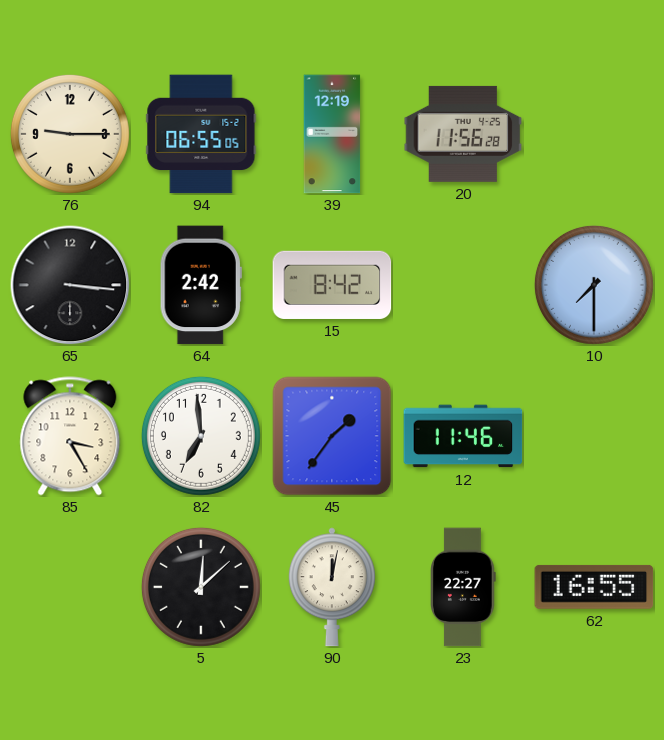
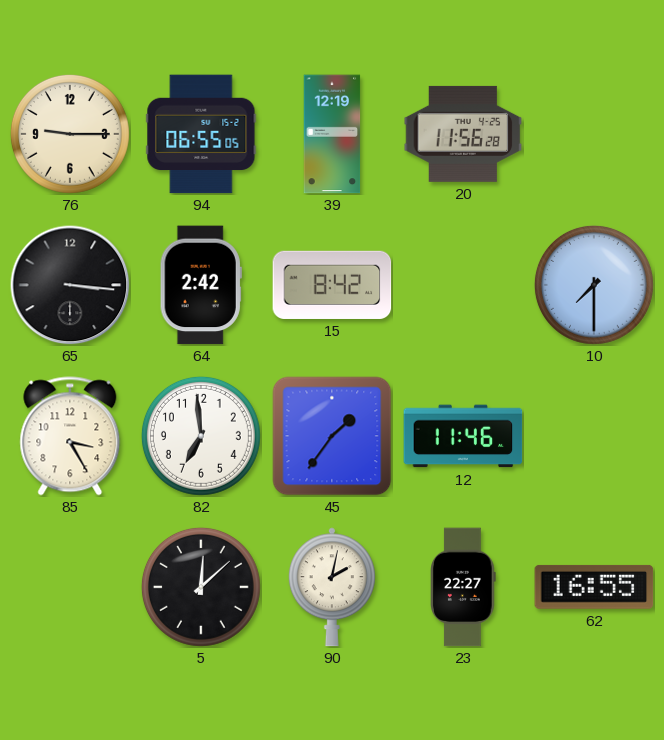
90: 12:02 -> 2:02
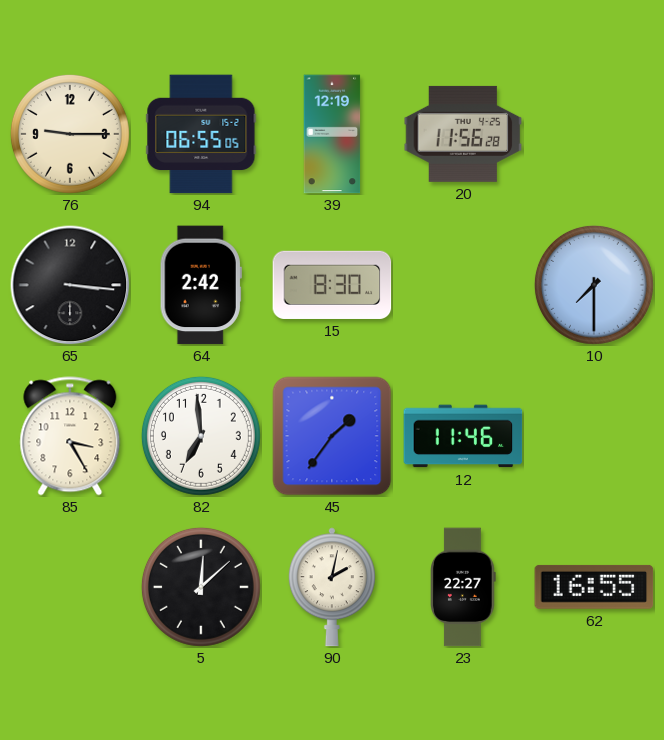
15: 8:42 -> 8:30
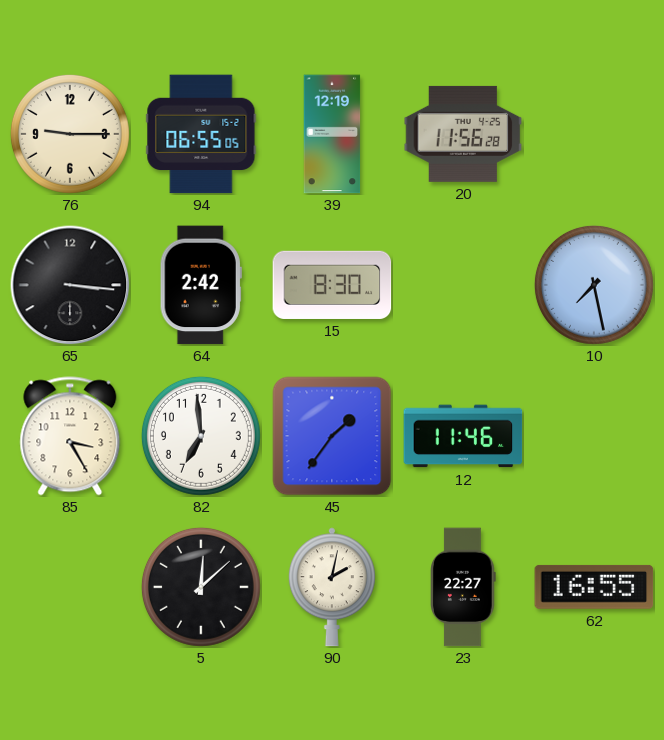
10: 7:30 -> 7:28
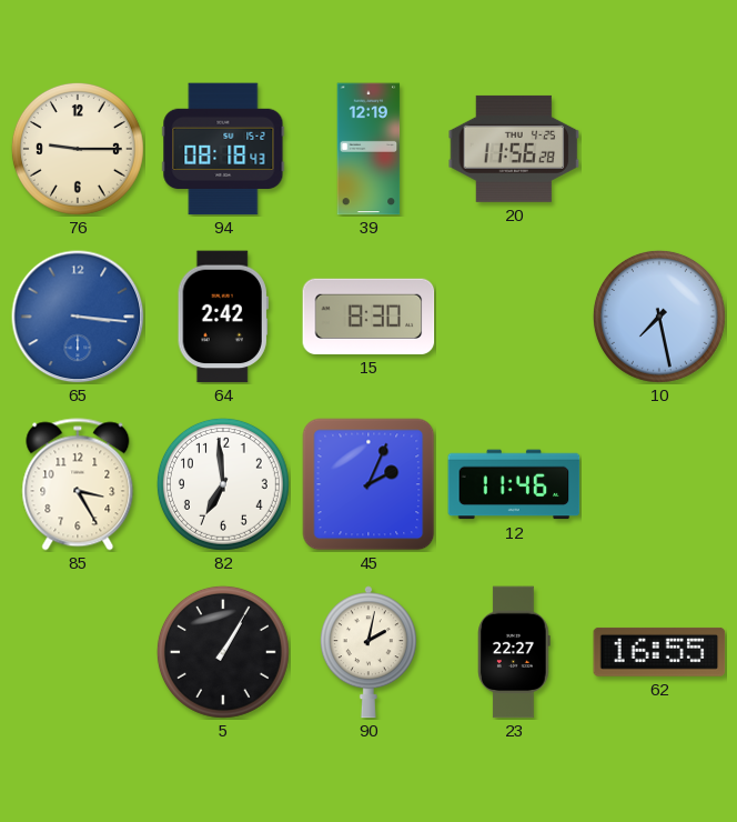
94: 06:55 -> 08:18
65 dial: black -> blue
45: 1:36 -> 2:04
5: 12:08 -> 1:05
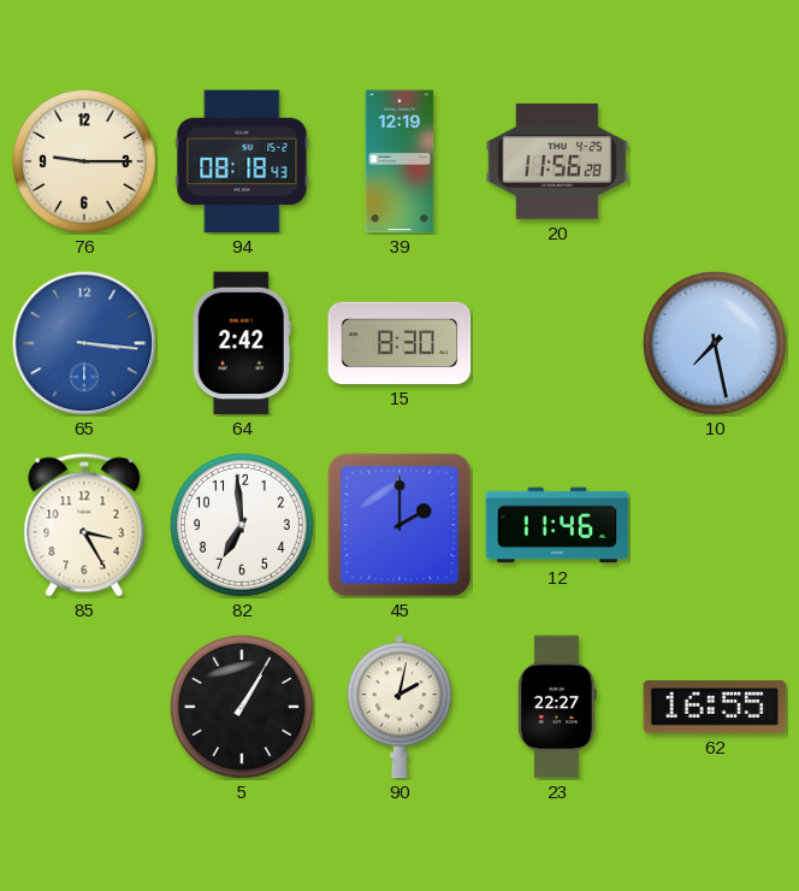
45: 2:04 -> 2:00
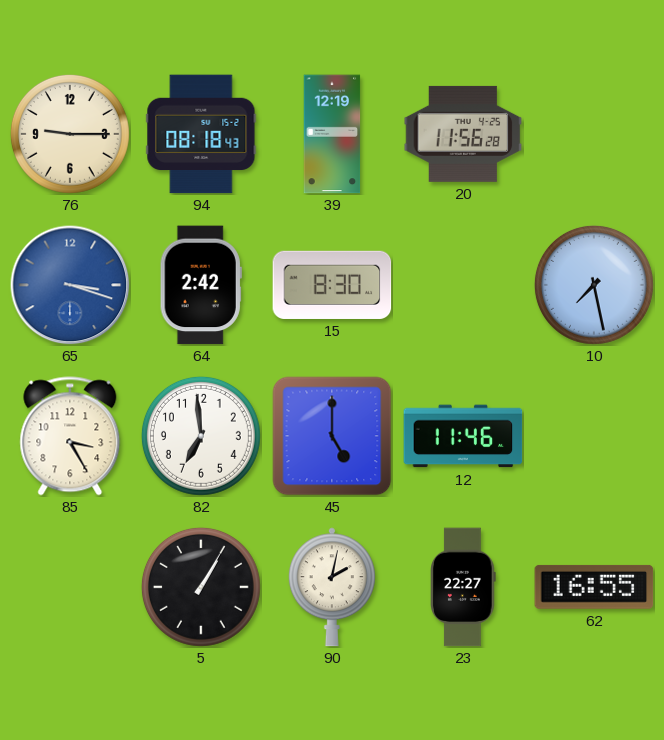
65: 3:16 -> 3:18
45: 2:00 -> 5:00
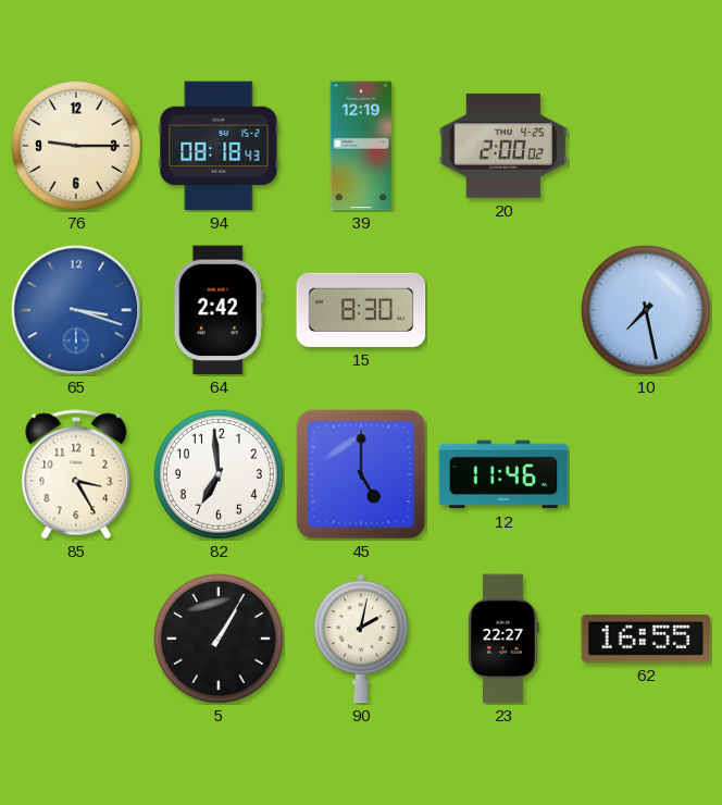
20: 11:56 -> 2:00
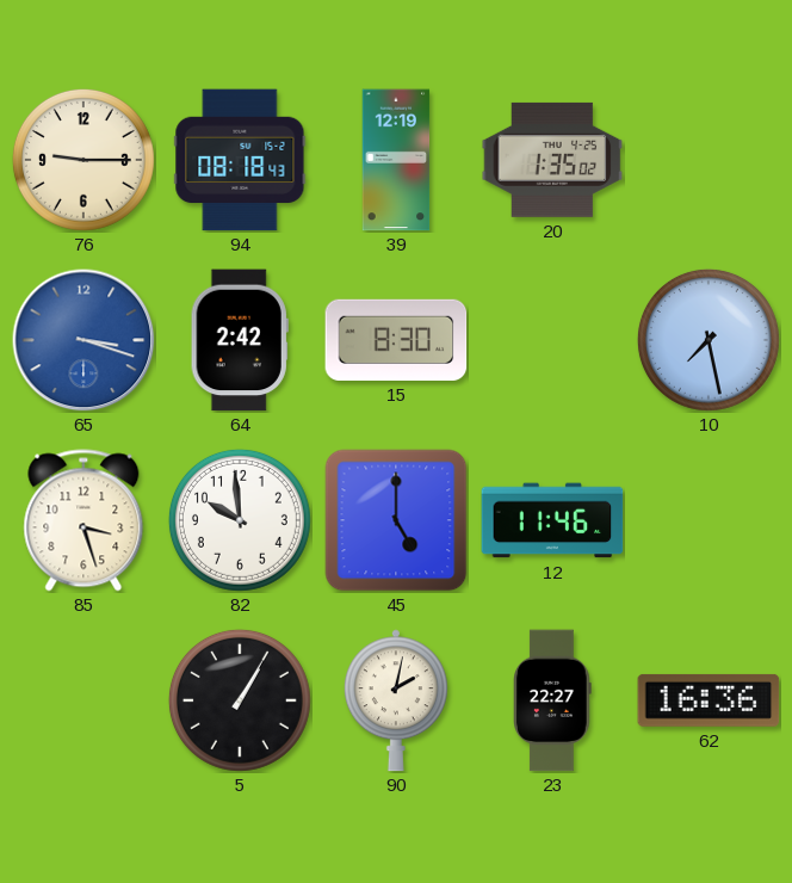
20: 2:00 -> 1:35
85: 3:25 -> 3:27
82: 6:59 -> 9:59
62: 16:55 -> 16:36
